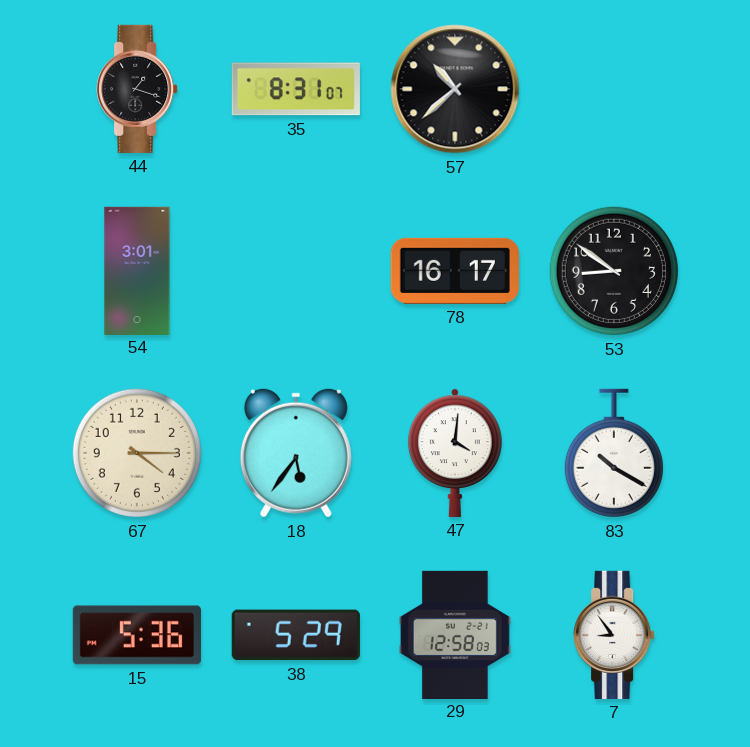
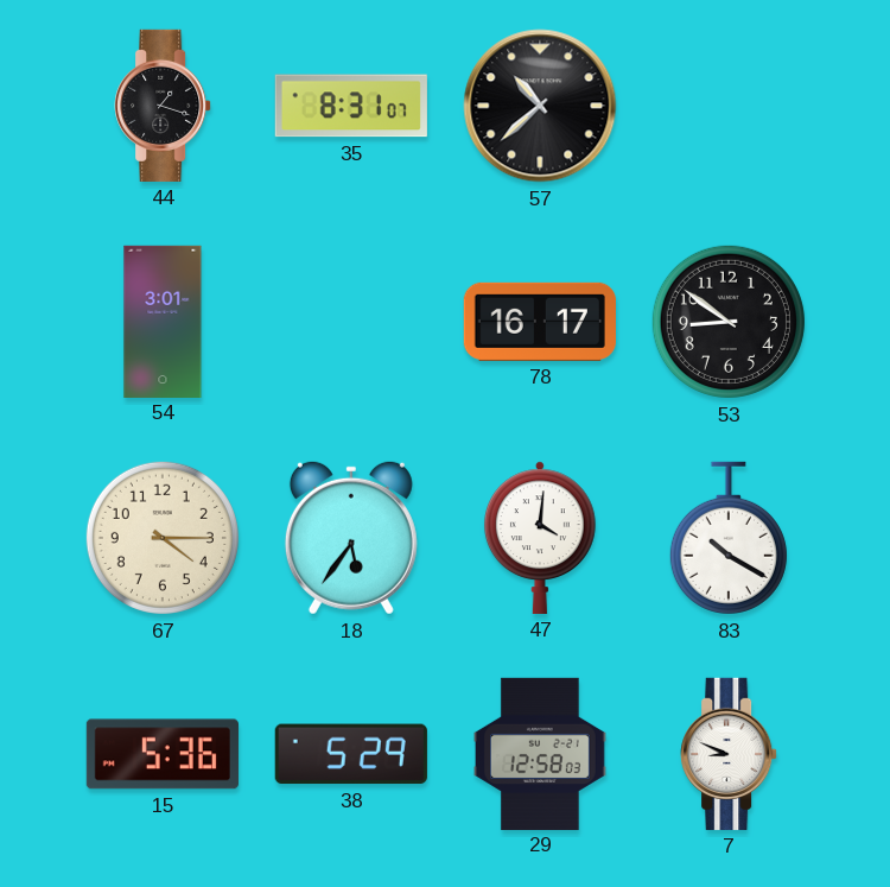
7: 8:54 -> 8:49
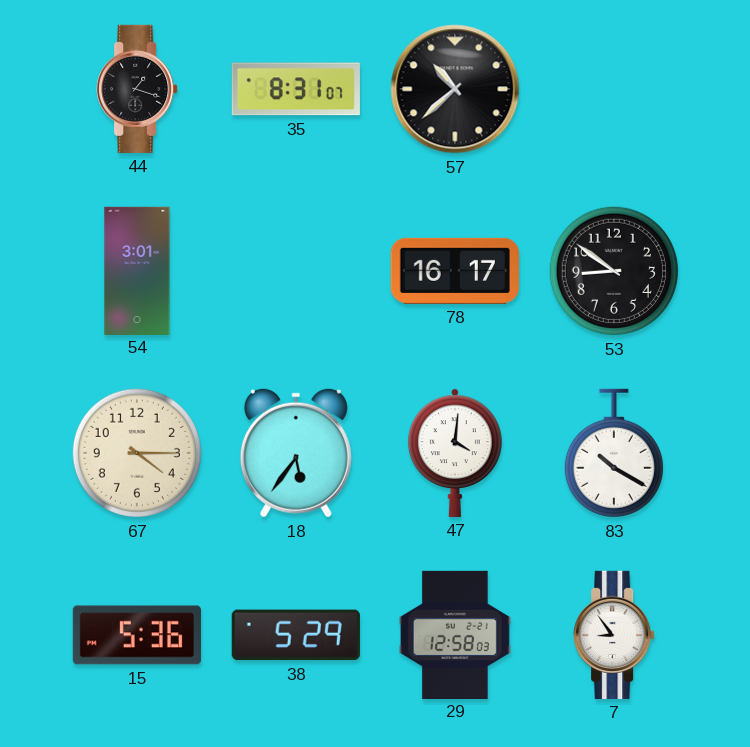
7: 8:49 -> 8:54
